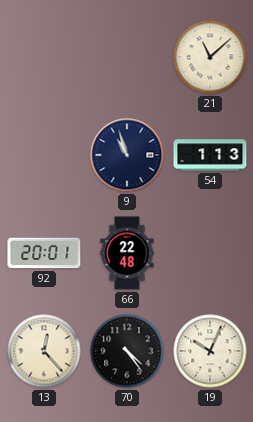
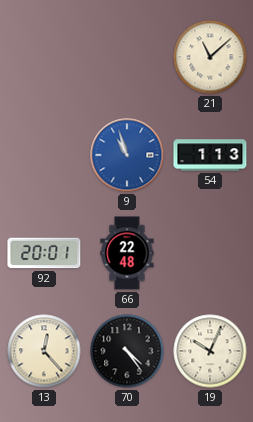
9 dial: navy -> blue
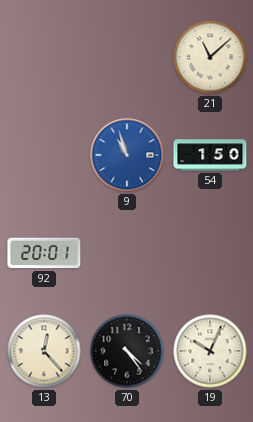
54: 1:13 -> 1:50
66: 22:48 -> none
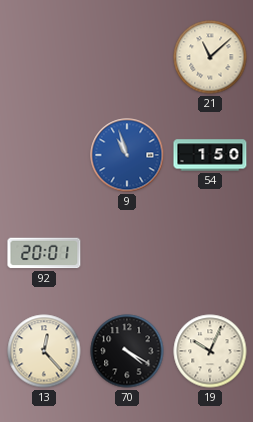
70: 4:24 -> 4:20
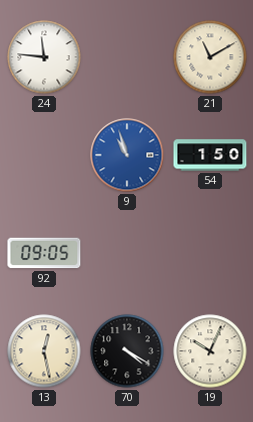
24: none -> 11:46
21: 11:08 -> 11:10
92: 20:01 -> 09:05
13: 12:23 -> 12:28
